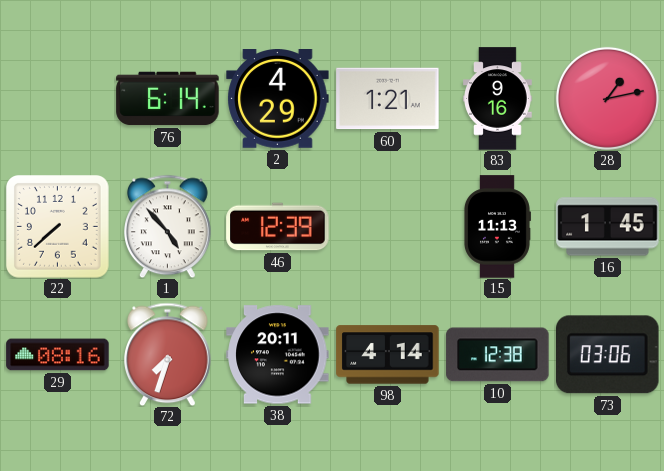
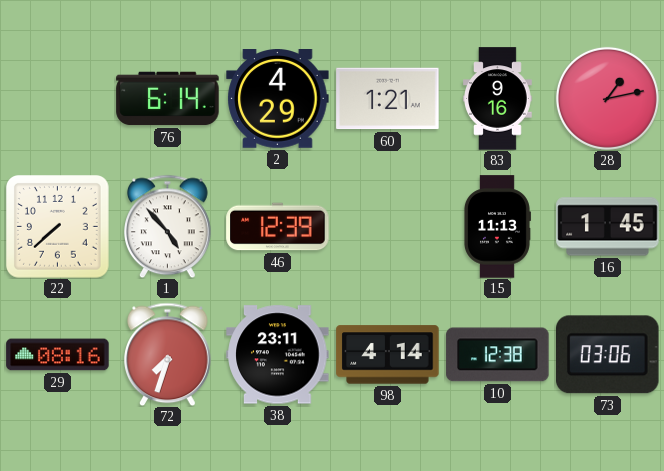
38: 20:11 -> 23:11
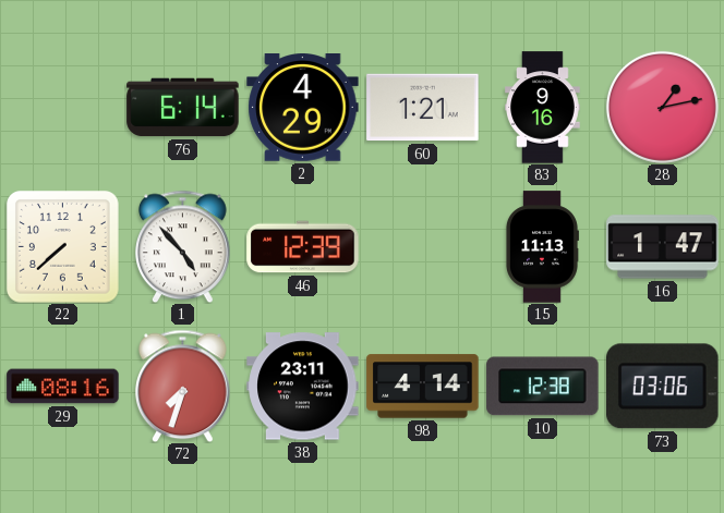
16: 1:45 -> 1:47
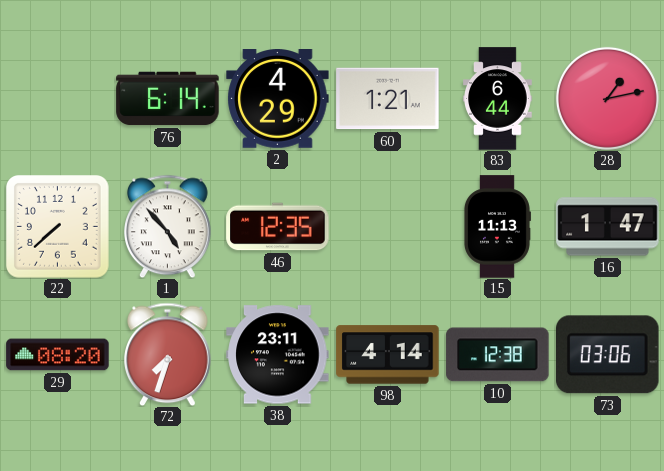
83: 9:16 -> 6:44
46: 12:39 -> 12:35
29: 08:16 -> 08:20
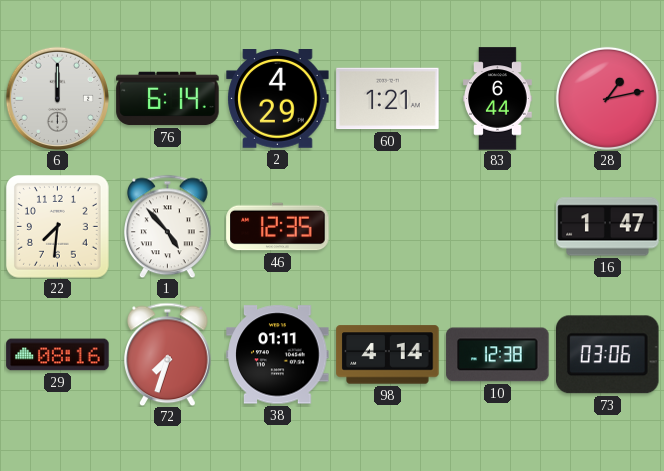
6: none -> 12:00
22: 7:38 -> 7:31
15: 11:13 -> none
29: 08:20 -> 08:16
38: 23:11 -> 01:11
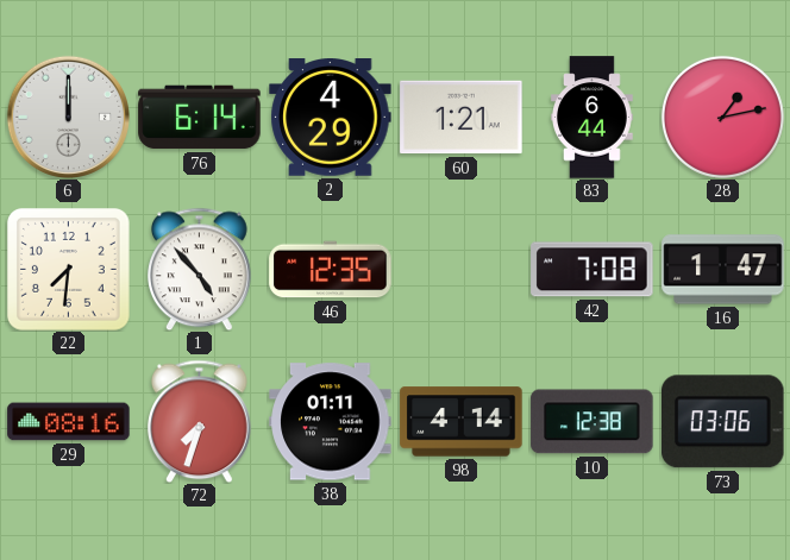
42: none -> 7:08
